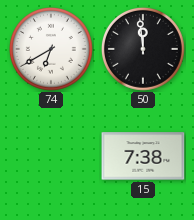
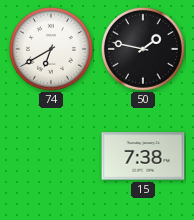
50: 11:59 -> 1:47
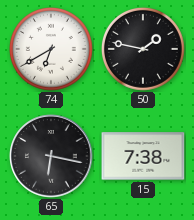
65: none -> 6:17
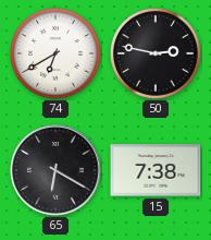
50: 1:47 -> 2:47
65: 6:17 -> 6:20
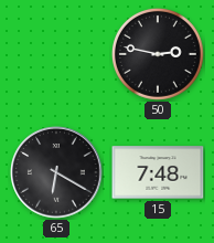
74: 6:40 -> none
15: 7:38 -> 7:48
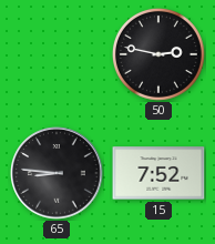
65: 6:20 -> 8:46
15: 7:48 -> 7:52
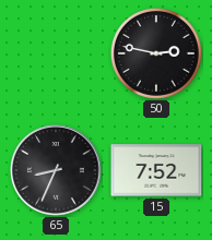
65: 8:46 -> 8:34
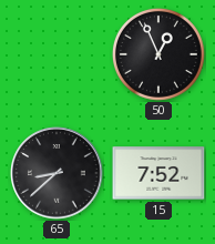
50: 2:47 -> 12:56
65: 8:34 -> 8:38
